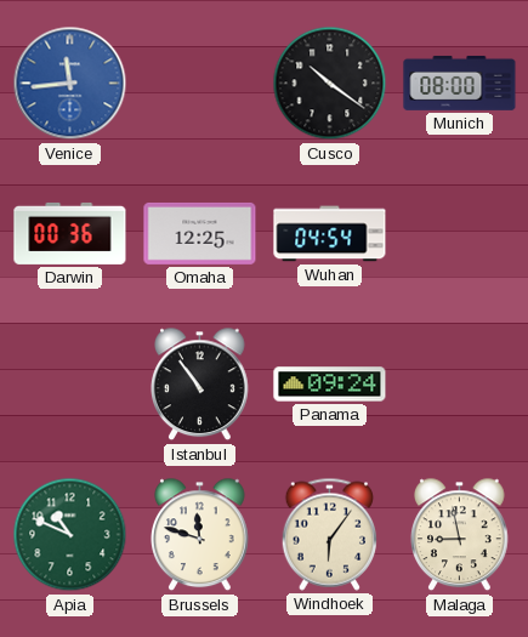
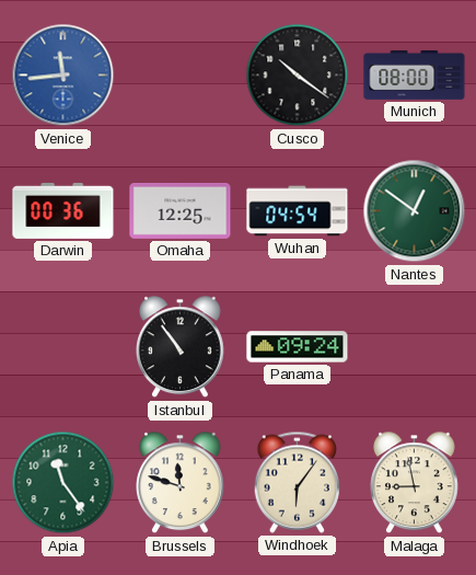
Nantes: none -> 12:51
Apia: 10:49 -> 11:24
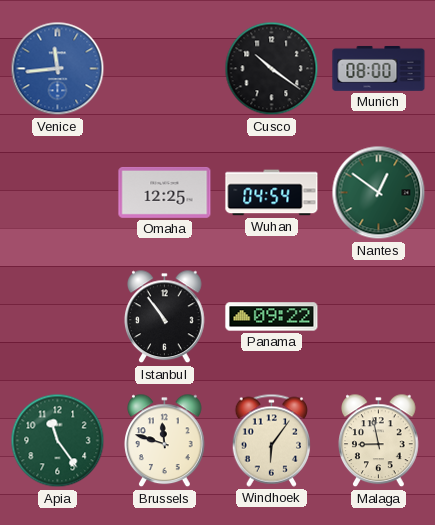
Darwin: 00:36 -> none
Panama: 09:24 -> 09:22
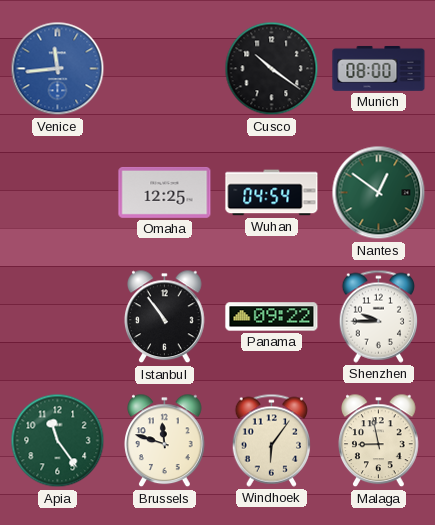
Shenzhen: none -> 9:45
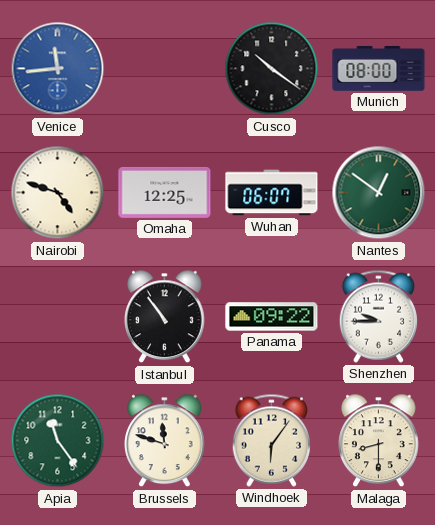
Nairobi: none -> 4:48
Wuhan: 04:54 -> 06:07
Malaga: 8:58 -> 8:30
